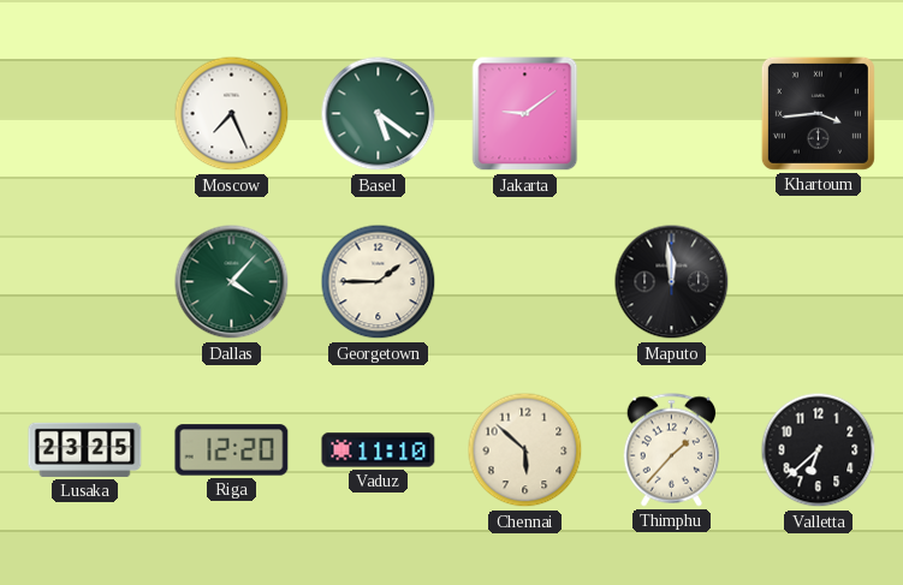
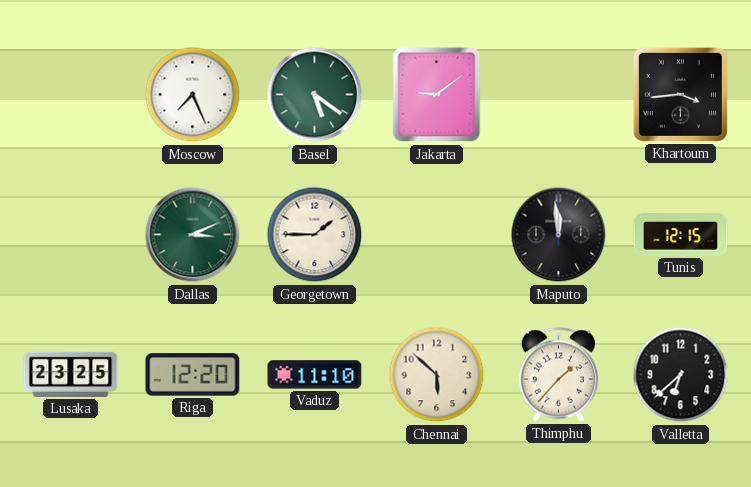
Dallas: 4:07 -> 3:11
Tunis: none -> 12:15
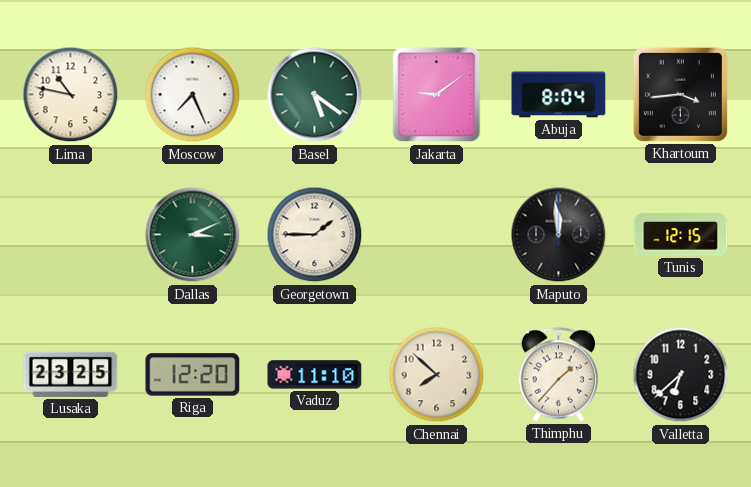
Lima: none -> 10:47
Abuja: none -> 8:04
Chennai: 5:52 -> 7:52
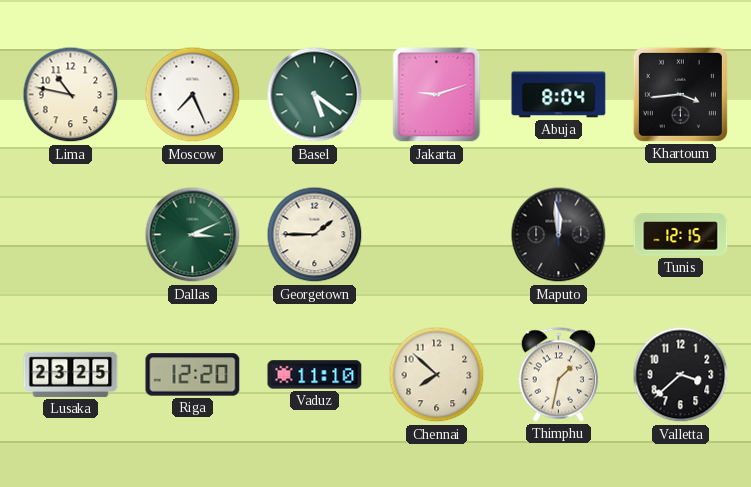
Jakarta: 9:09 -> 9:12
Thimphu: 1:37 -> 1:32
Valletta: 6:38 -> 3:38
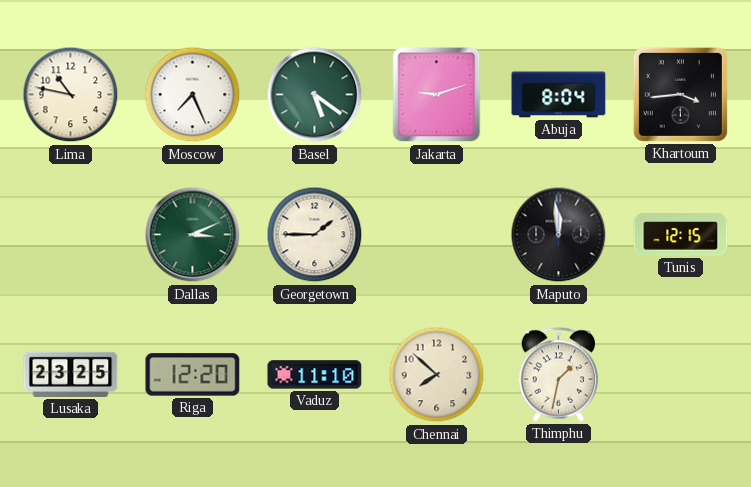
Valletta: 3:38 -> none
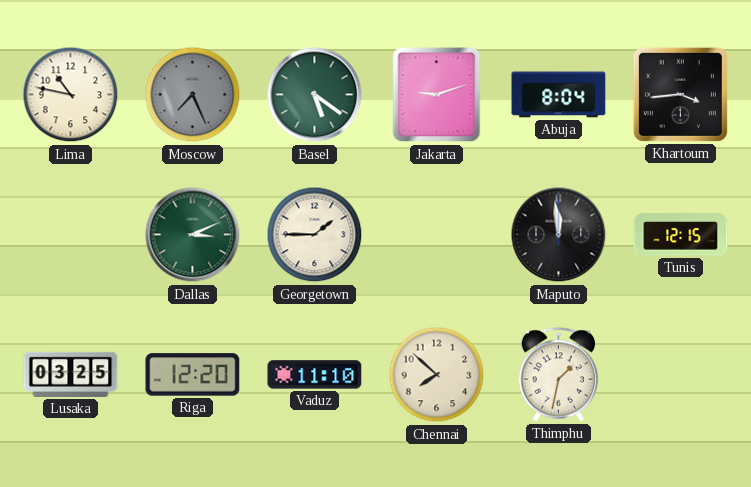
Moscow dial: white -> grey
Lusaka: 23:25 -> 03:25
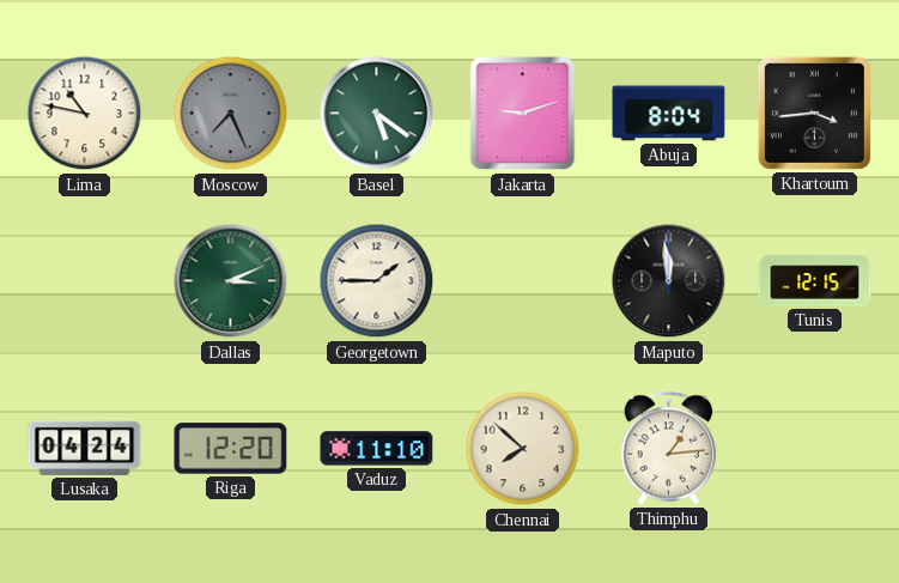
Lusaka: 03:25 -> 04:24
Thimphu: 1:32 -> 1:14
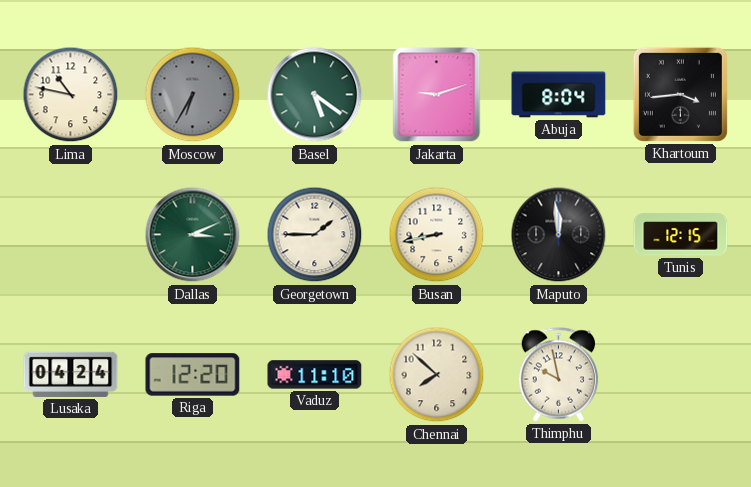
Moscow: 7:26 -> 6:35
Busan: none -> 8:43
Thimphu: 1:14 -> 9:58
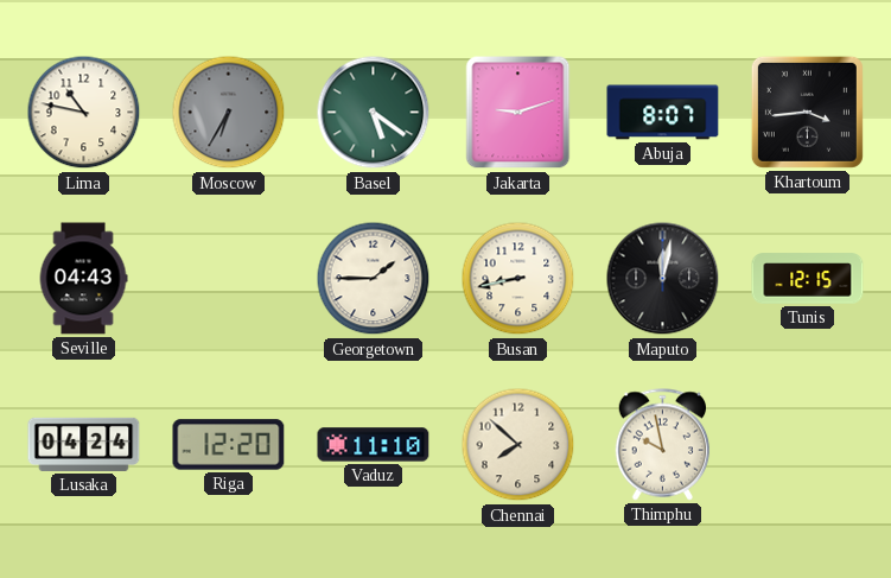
Abuja: 8:04 -> 8:07
Seville: none -> 04:43
Dallas: 3:11 -> none
Maputo: 11:59 -> 12:02
